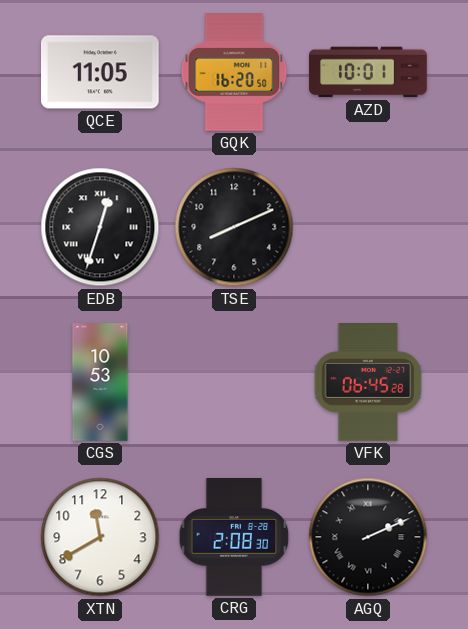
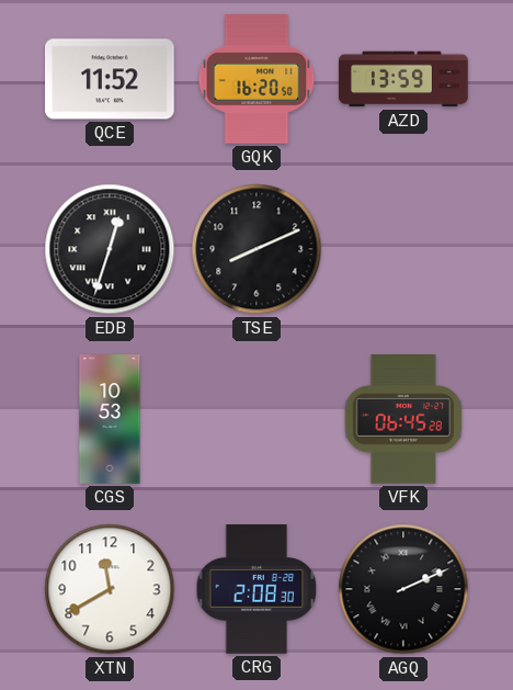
QCE: 11:05 -> 11:52
AZD: 10:01 -> 13:59
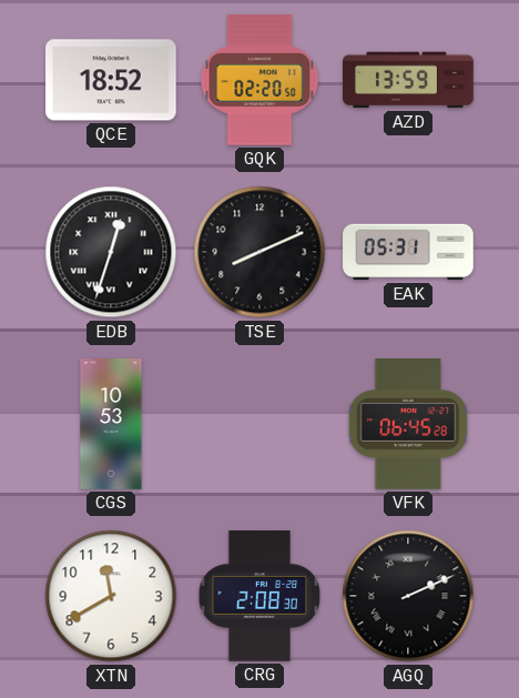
QCE: 11:52 -> 18:52
GQK: 16:20 -> 02:20
EAK: none -> 05:31
